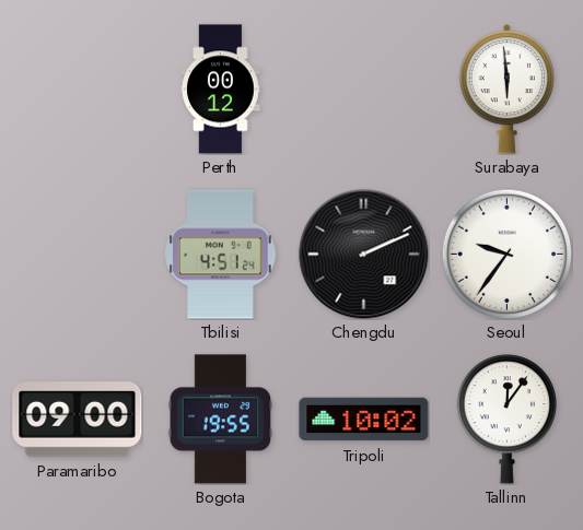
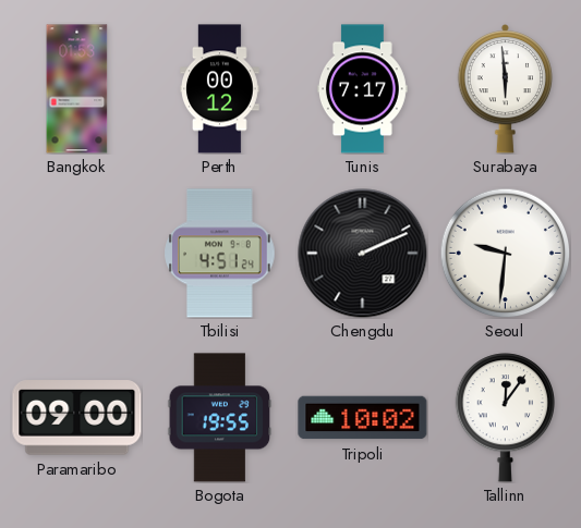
Bangkok: none -> 01:53
Tunis: none -> 7:17
Seoul: 9:36 -> 9:31
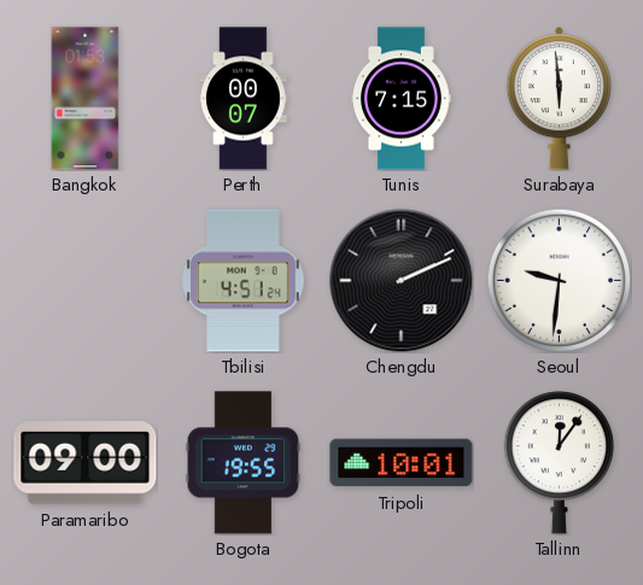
Perth: 00:12 -> 00:07
Tunis: 7:17 -> 7:15
Tripoli: 10:02 -> 10:01
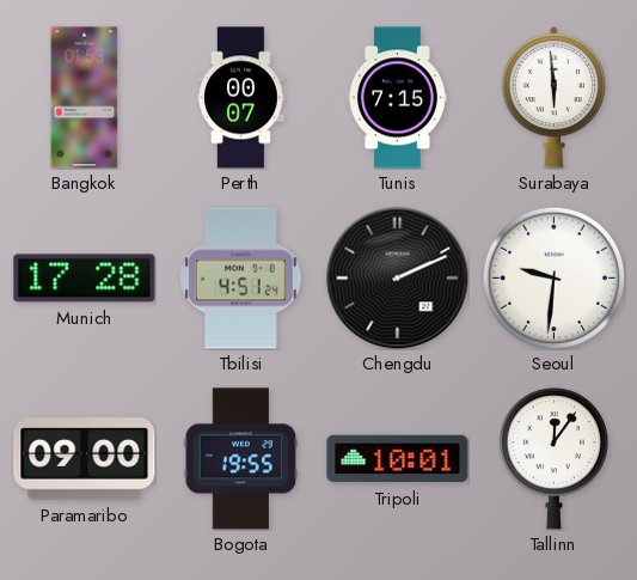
Munich: none -> 17:28
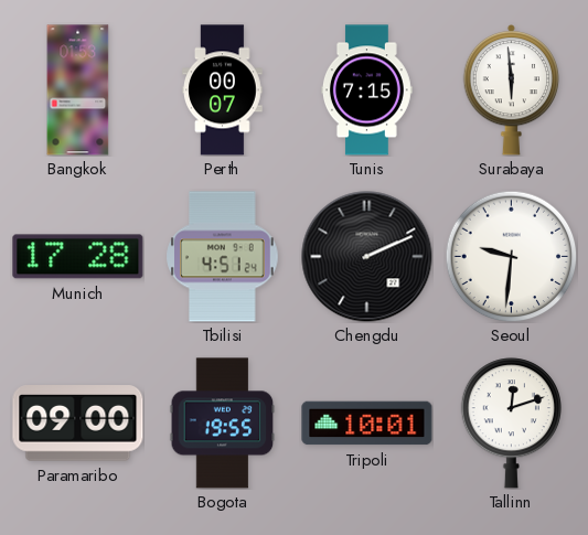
Tallinn: 12:06 -> 12:12
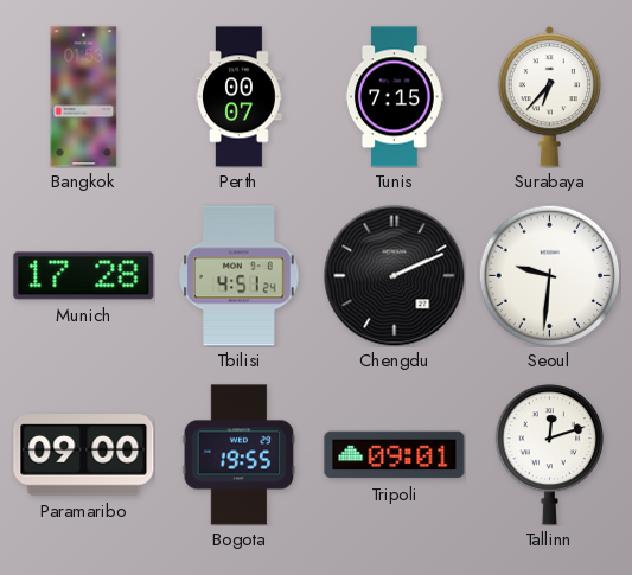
Surabaya: 5:59 -> 6:37
Tripoli: 10:01 -> 09:01
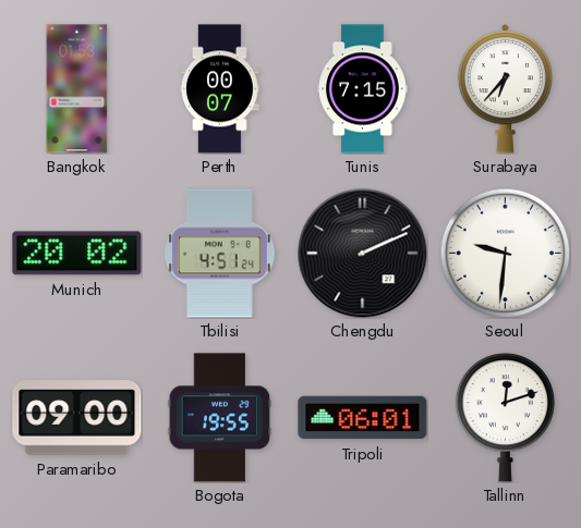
Munich: 17:28 -> 20:02
Tripoli: 09:01 -> 06:01
